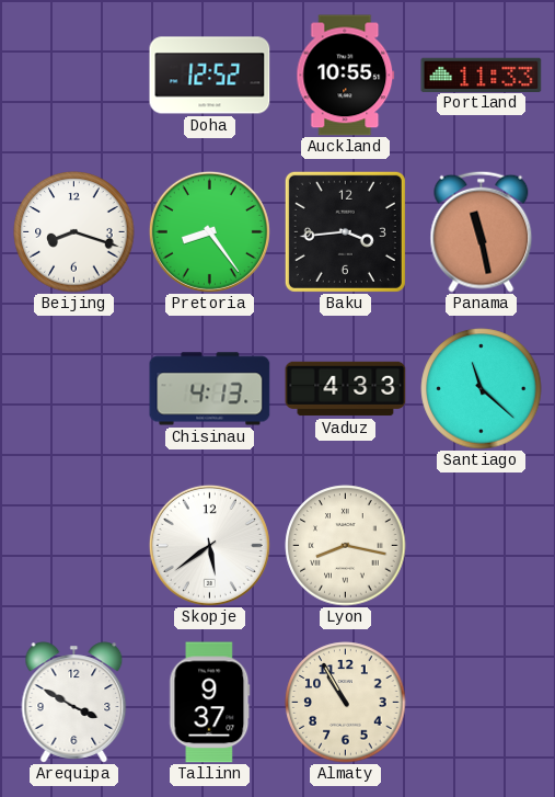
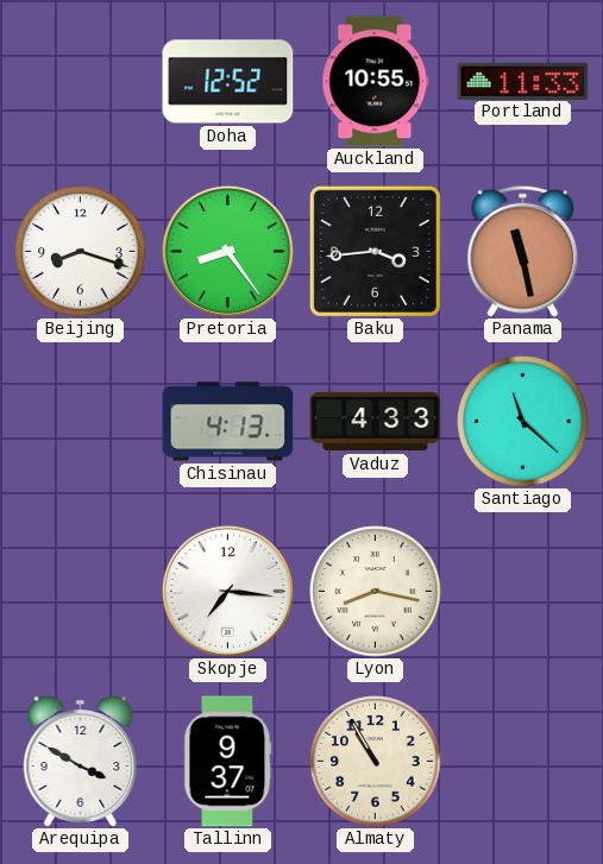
Skopje: 5:39 -> 7:16
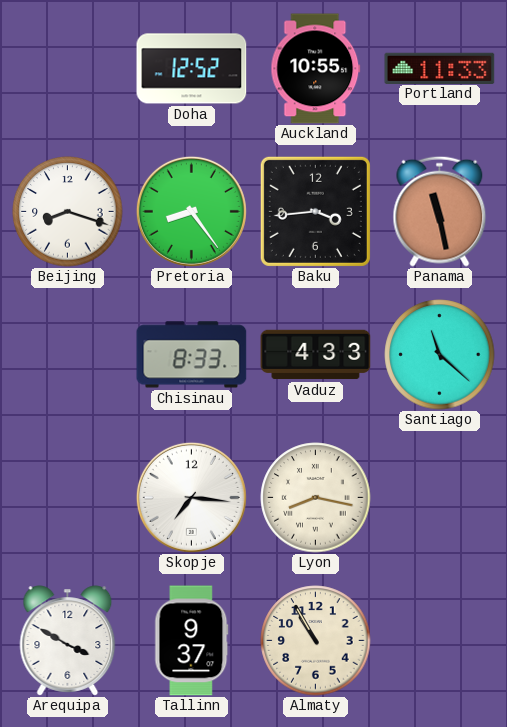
Chisinau: 4:13 -> 8:33
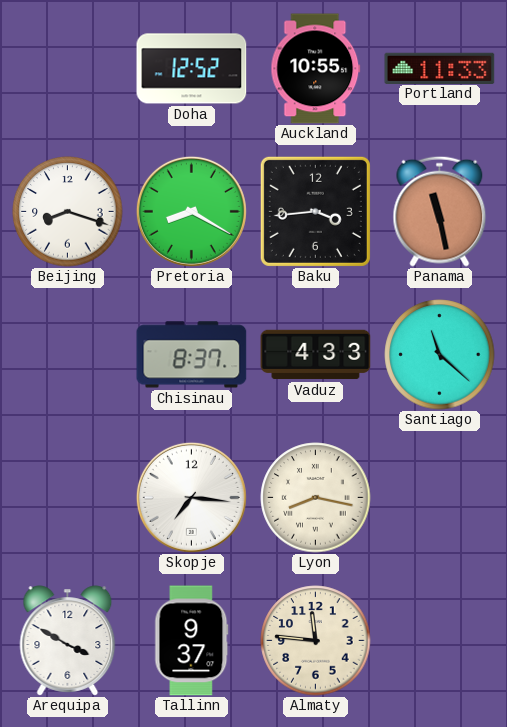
Pretoria: 8:24 -> 8:20
Chisinau: 8:33 -> 8:37
Almaty: 10:55 -> 11:46
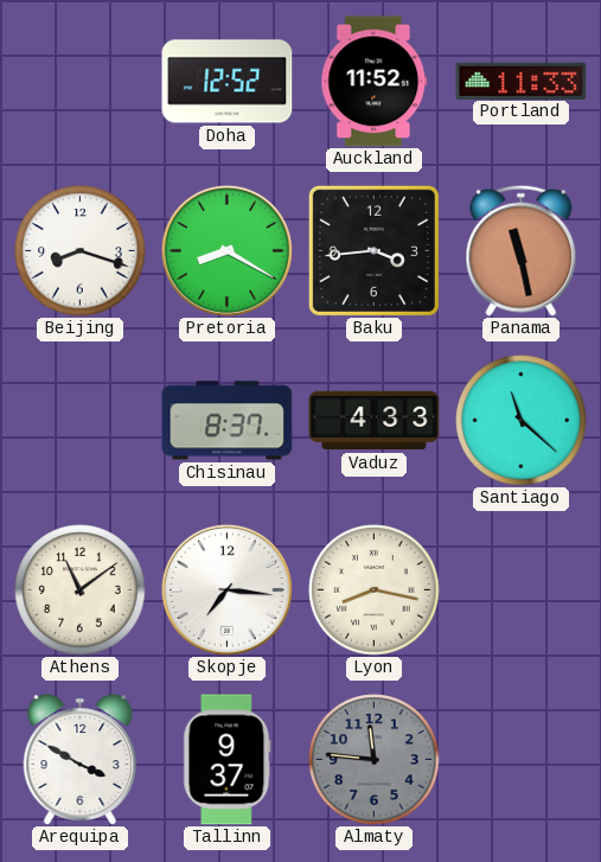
Auckland: 10:55 -> 11:52
Athens: none -> 11:09
Almaty dial: cream -> grey
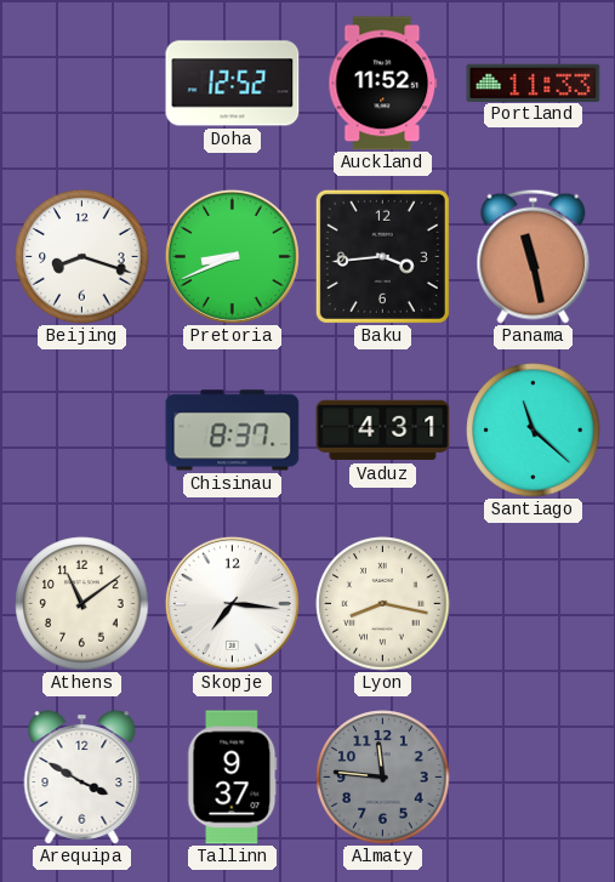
Pretoria: 8:20 -> 8:41
Vaduz: 4:33 -> 4:31
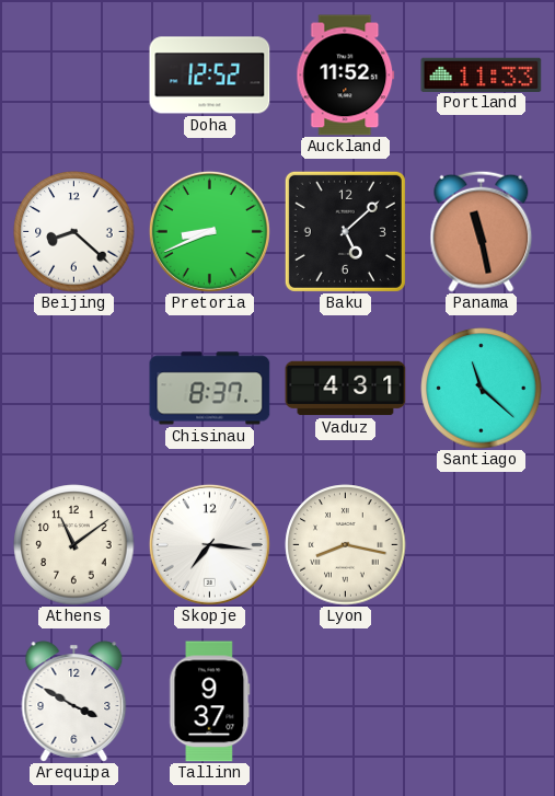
Beijing: 8:18 -> 8:22
Baku: 3:44 -> 5:08
Almaty: 11:46 -> none
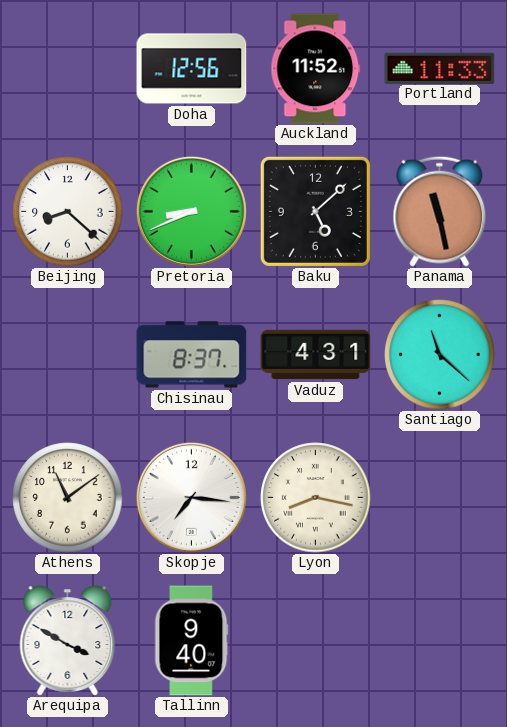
Doha: 12:52 -> 12:56
Tallinn: 9:37 -> 9:40
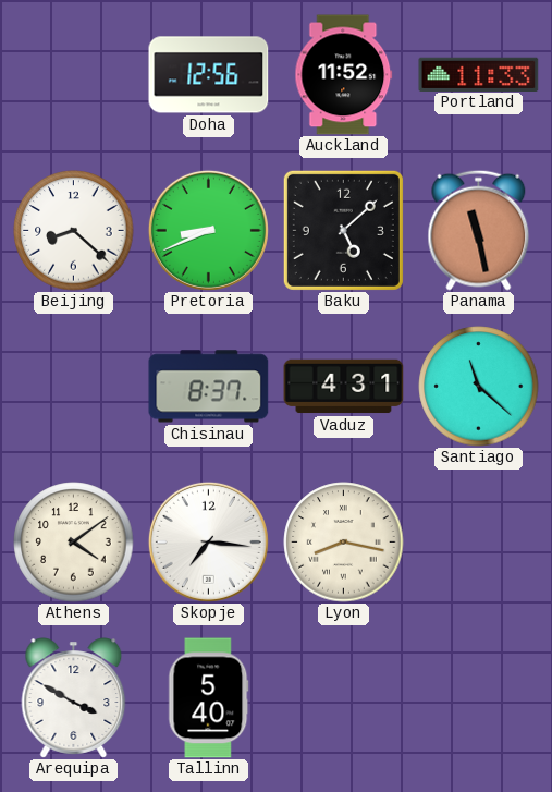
Athens: 11:09 -> 4:09
Tallinn: 9:40 -> 5:40
